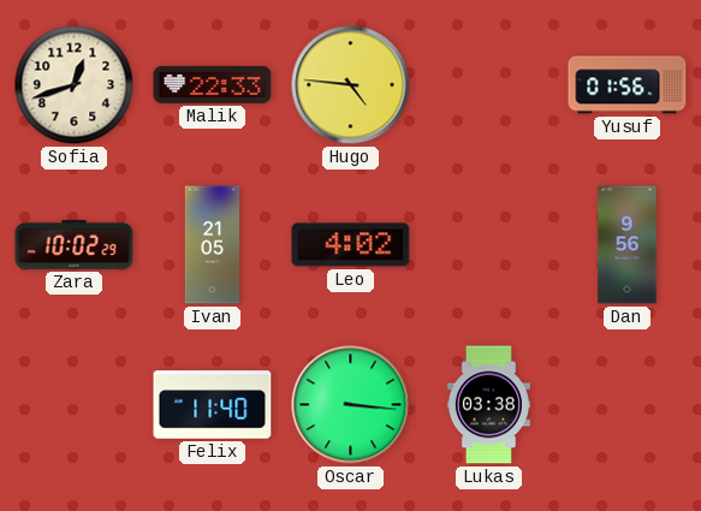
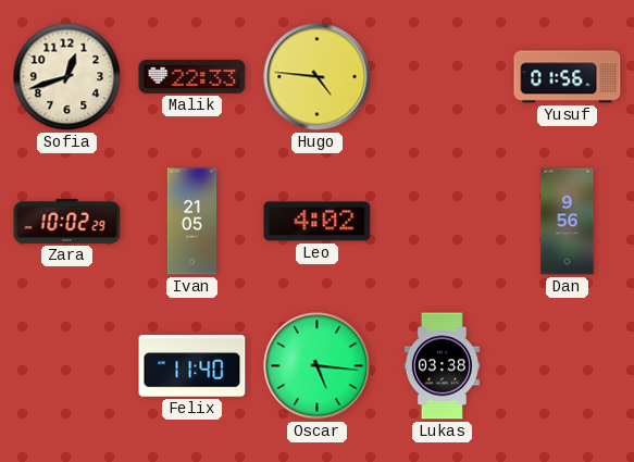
Oscar: 3:16 -> 5:16
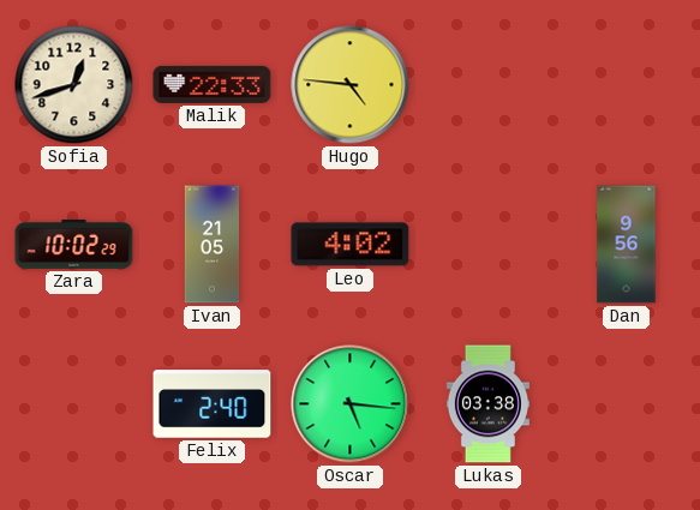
Yusuf: 01:56 -> none
Felix: 11:40 -> 2:40
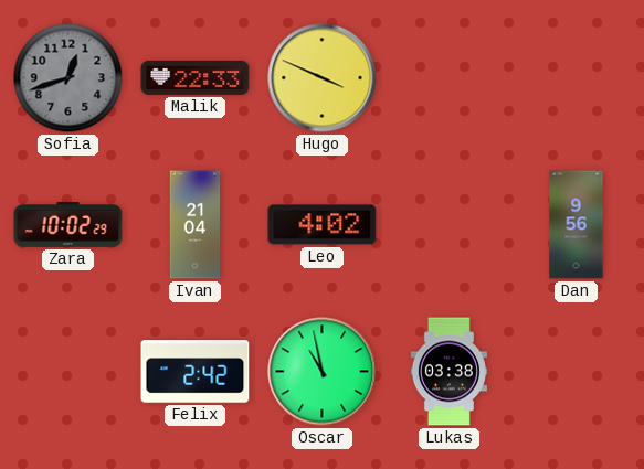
Sofia dial: cream -> grey
Hugo: 4:46 -> 3:49
Ivan: 21:05 -> 21:04
Felix: 2:40 -> 2:42
Oscar: 5:16 -> 10:58
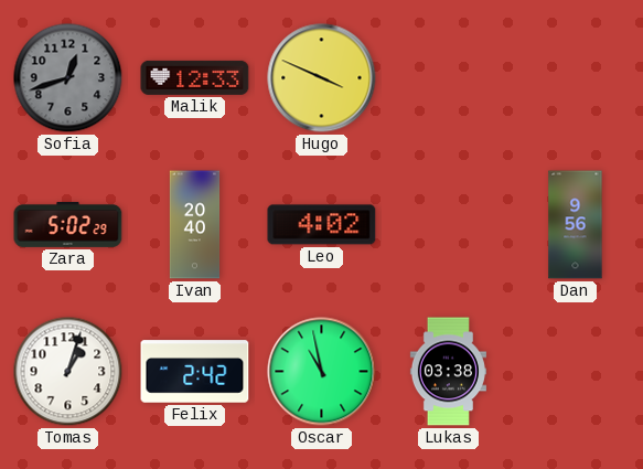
Malik: 22:33 -> 12:33
Zara: 10:02 -> 5:02
Ivan: 21:04 -> 20:40
Tomas: none -> 1:03
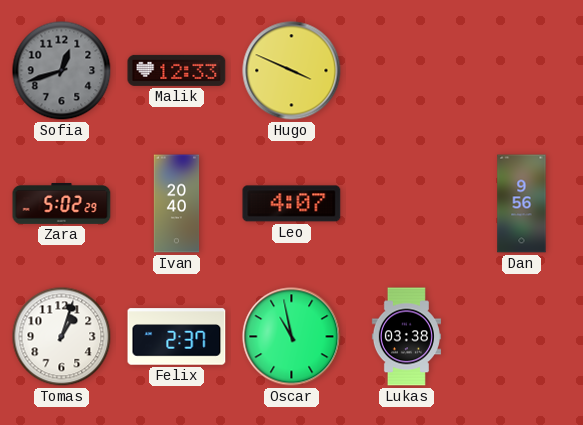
Leo: 4:02 -> 4:07
Felix: 2:42 -> 2:37
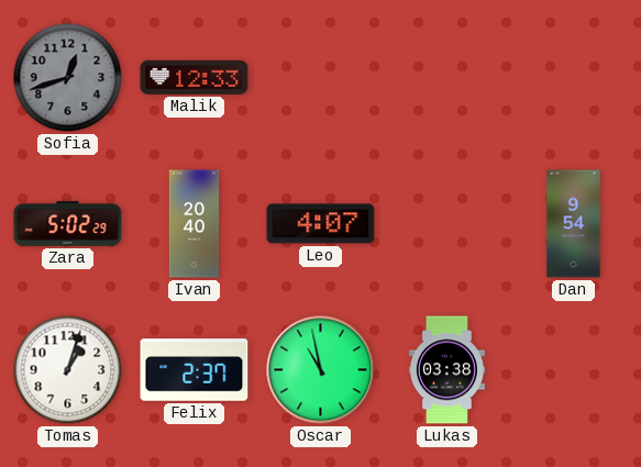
Hugo: 3:49 -> none
Dan: 9:56 -> 9:54
